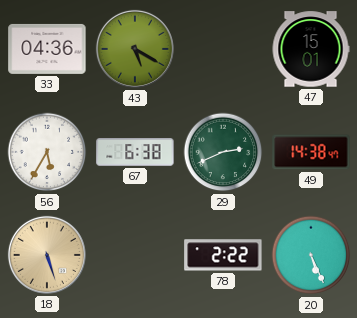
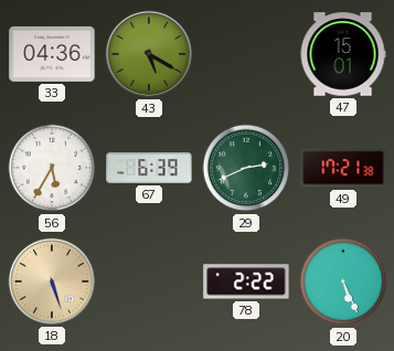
67: 6:38 -> 6:39
49: 14:38 -> 17:21
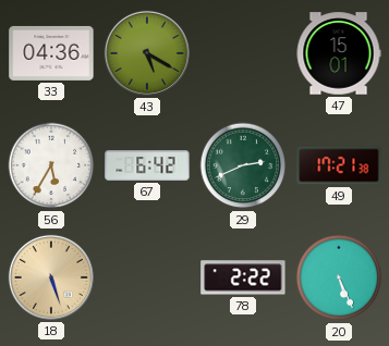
67: 6:39 -> 6:42
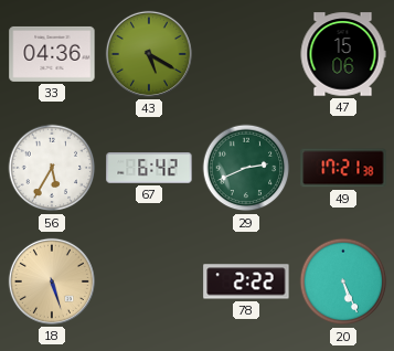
47: 15:01 -> 15:06
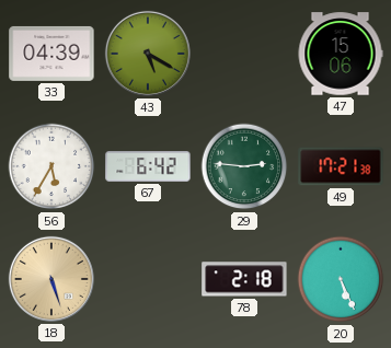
33: 04:36 -> 04:39
29: 2:41 -> 2:46
78: 2:22 -> 2:18
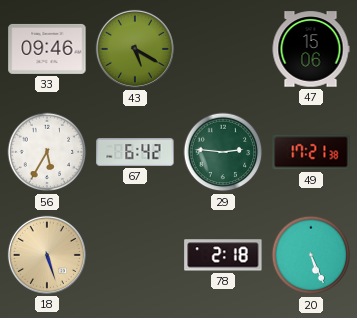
33: 04:39 -> 09:46
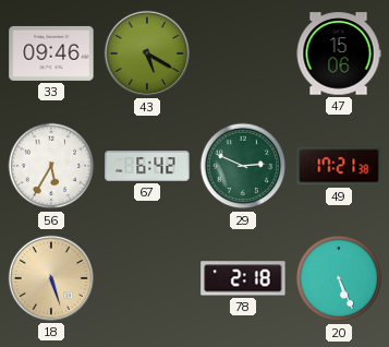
29: 2:46 -> 2:49
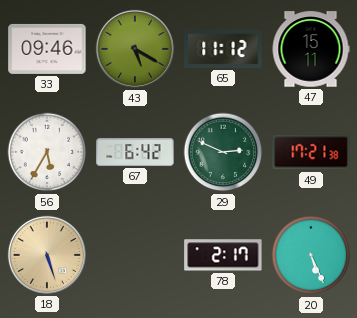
65: none -> 11:12
47: 15:06 -> 15:11
78: 2:18 -> 2:17
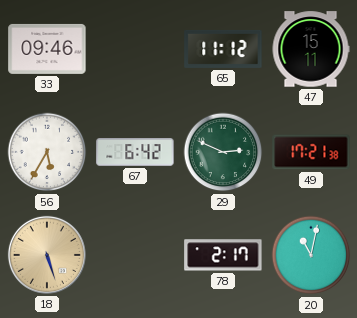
43: 5:20 -> none
20: 5:26 -> 11:02
